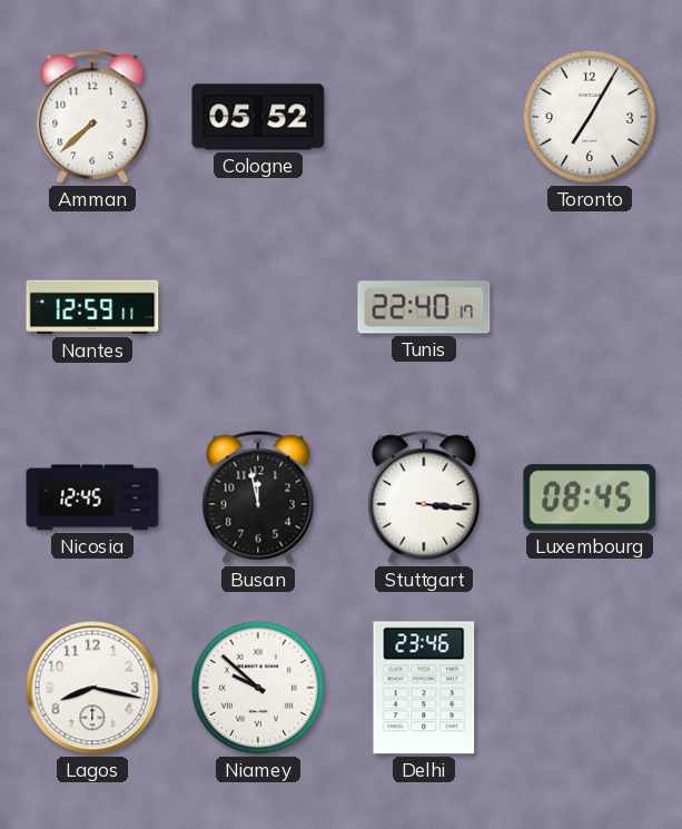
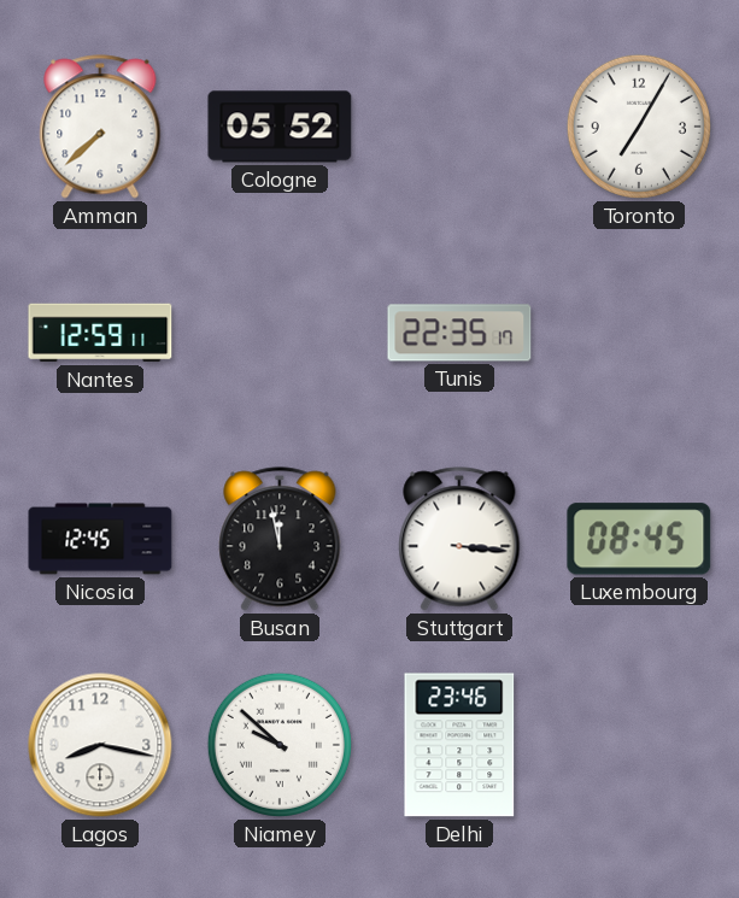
Tunis: 22:40 -> 22:35
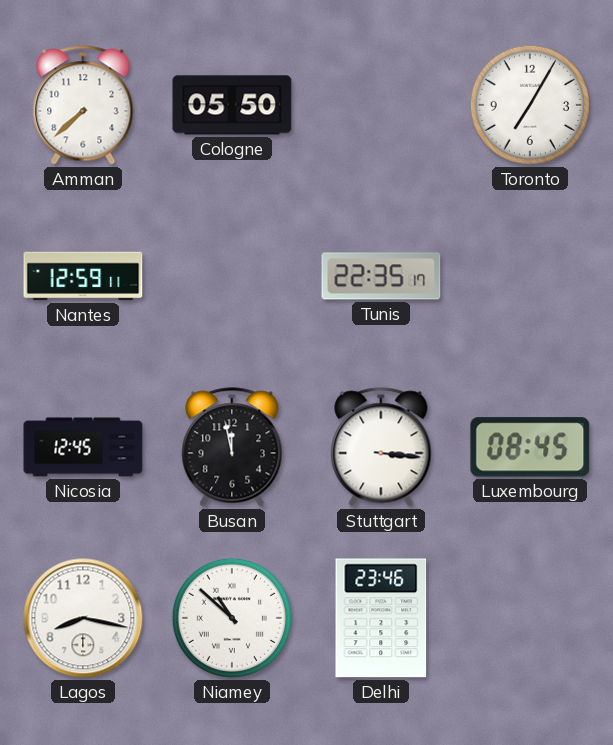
Cologne: 05:52 -> 05:50
Niamey: 9:52 -> 10:52
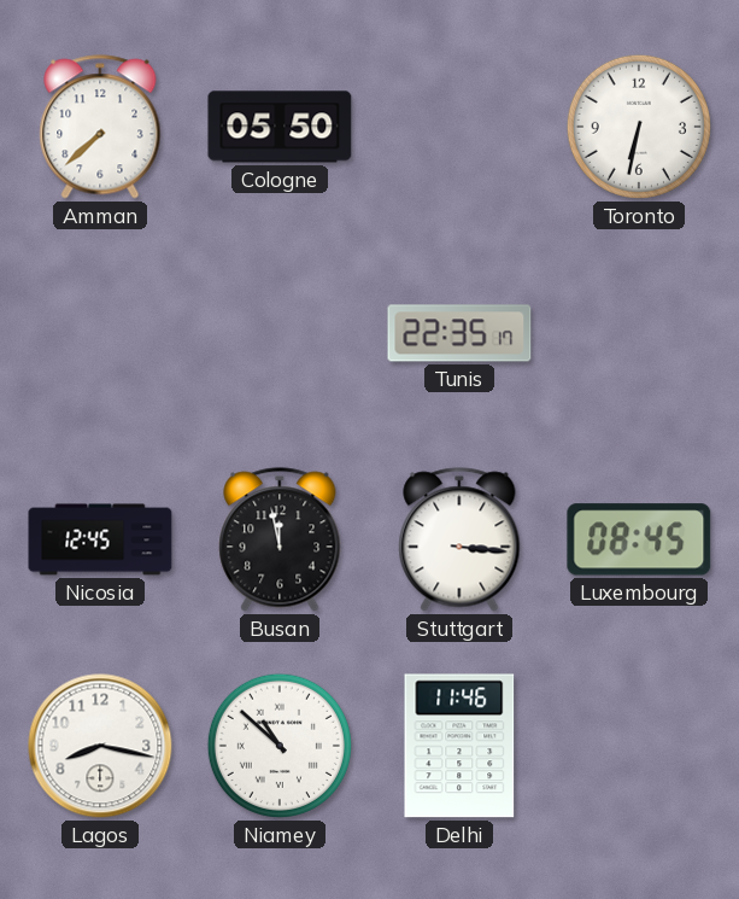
Toronto: 7:05 -> 6:32
Nantes: 12:59 -> none
Delhi: 23:46 -> 11:46
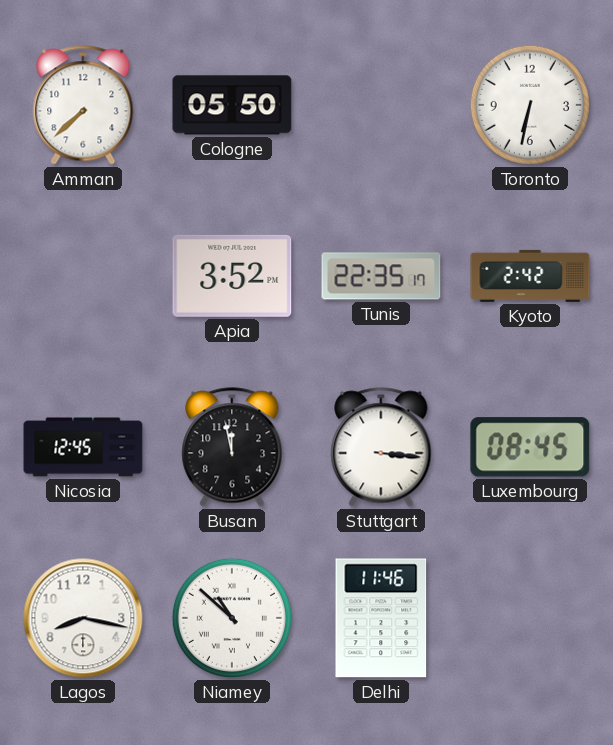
Apia: none -> 3:52
Kyoto: none -> 2:42
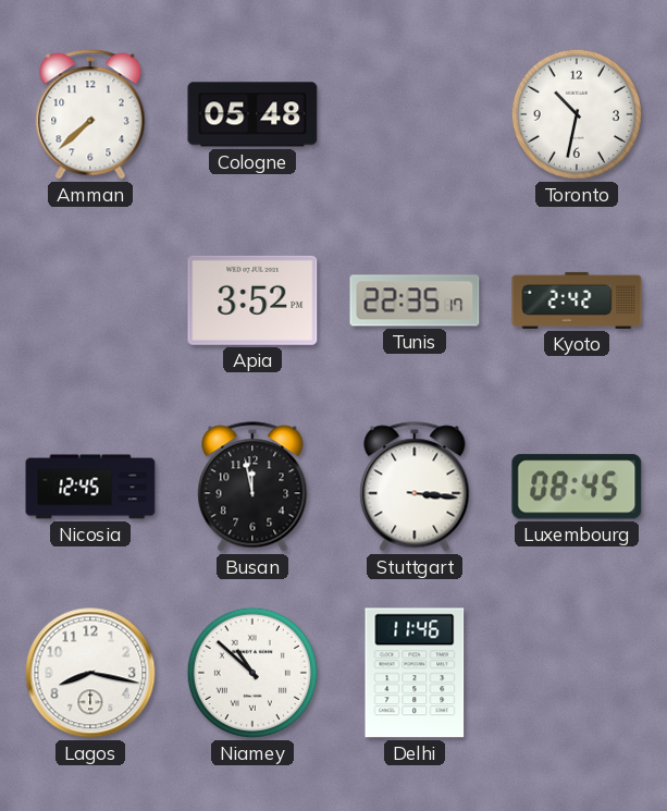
Cologne: 05:50 -> 05:48
Toronto: 6:32 -> 10:32
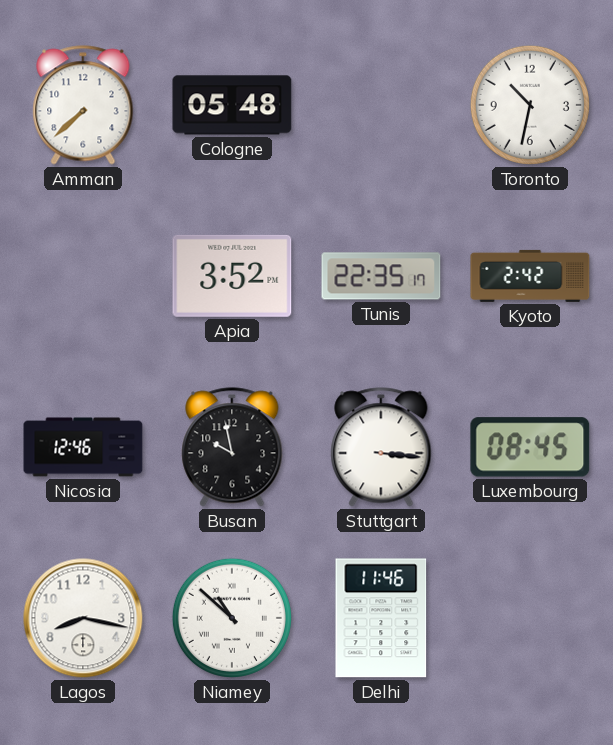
Nicosia: 12:45 -> 12:46
Busan: 11:58 -> 9:58
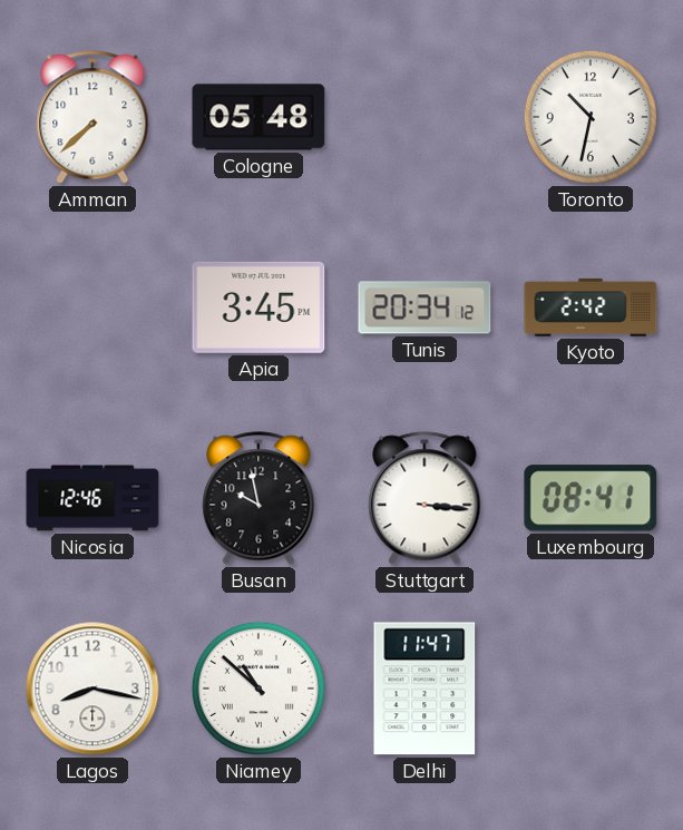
Apia: 3:52 -> 3:45
Tunis: 22:35 -> 20:34
Luxembourg: 08:45 -> 08:41
Delhi: 11:46 -> 11:47
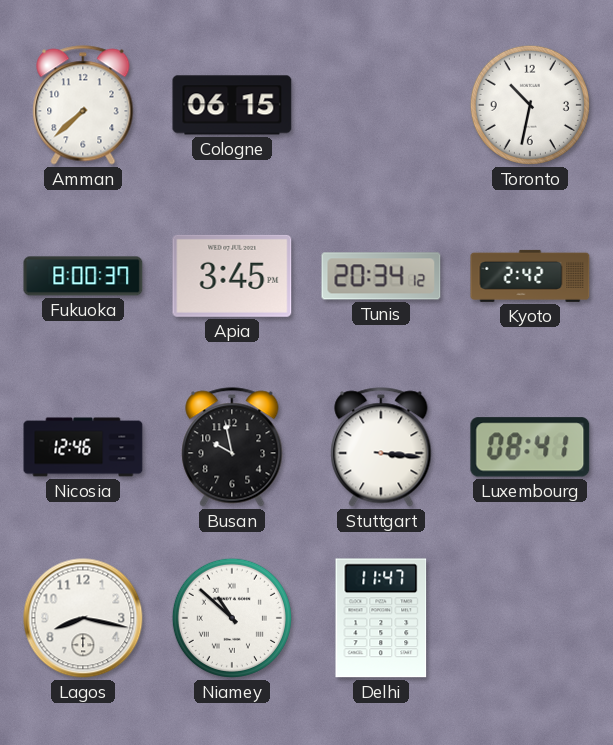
Cologne: 05:48 -> 06:15
Fukuoka: none -> 8:00
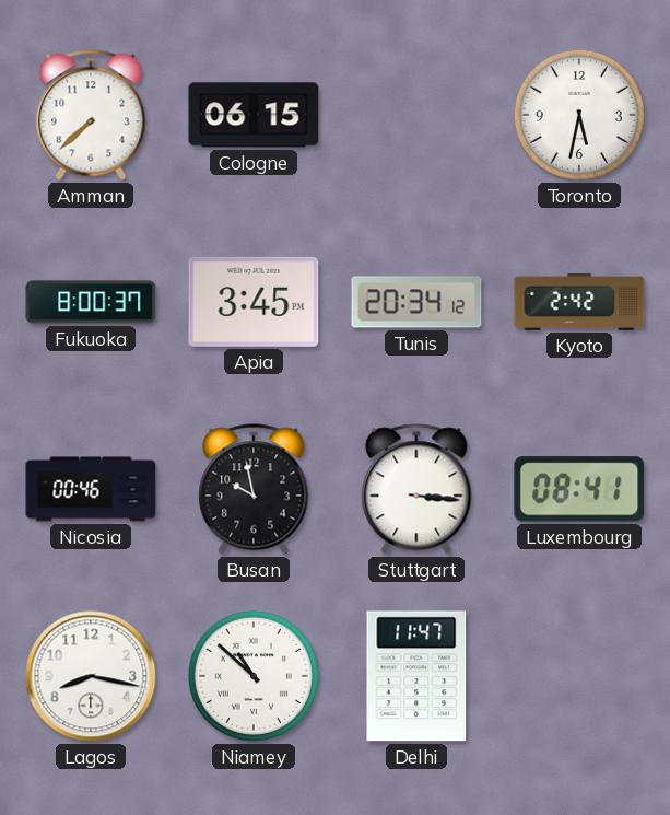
Toronto: 10:32 -> 5:32
Nicosia: 12:46 -> 00:46
